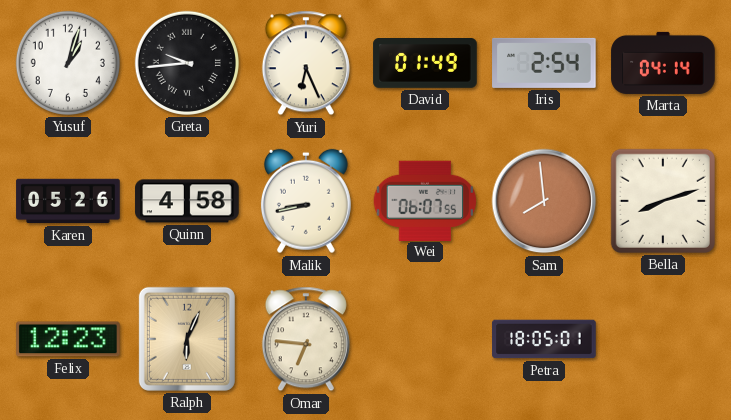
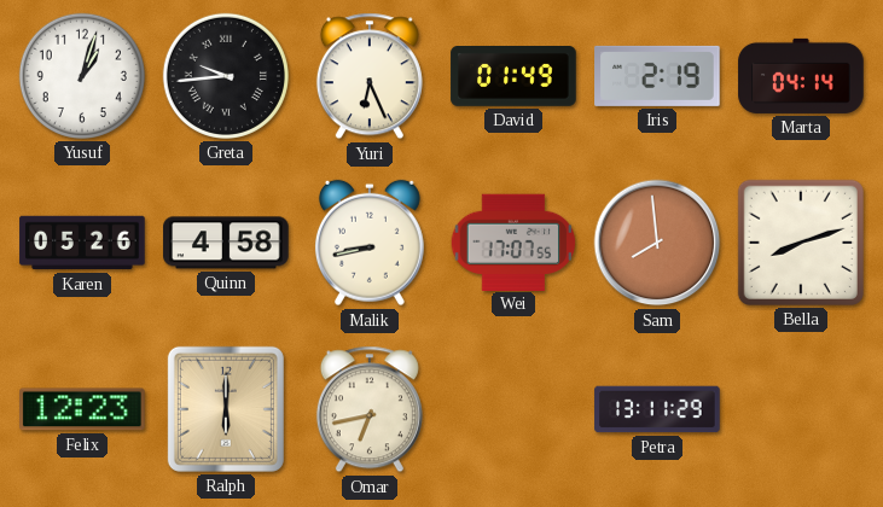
Iris: 2:54 -> 2:19
Wei: 06:07 -> 17:07
Ralph: 6:04 -> 6:00
Omar: 6:46 -> 6:43
Petra: 18:05 -> 13:11
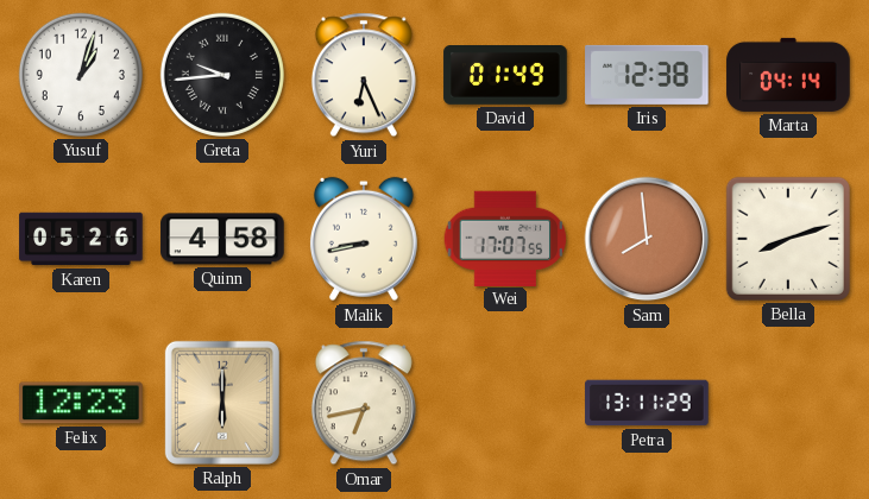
Iris: 2:19 -> 12:38
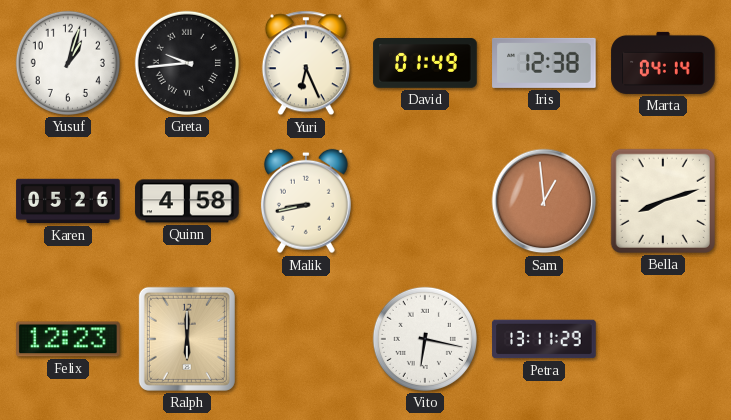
Wei: 17:07 -> none
Sam: 7:59 -> 12:59
Omar: 6:43 -> none
Vito: none -> 6:17
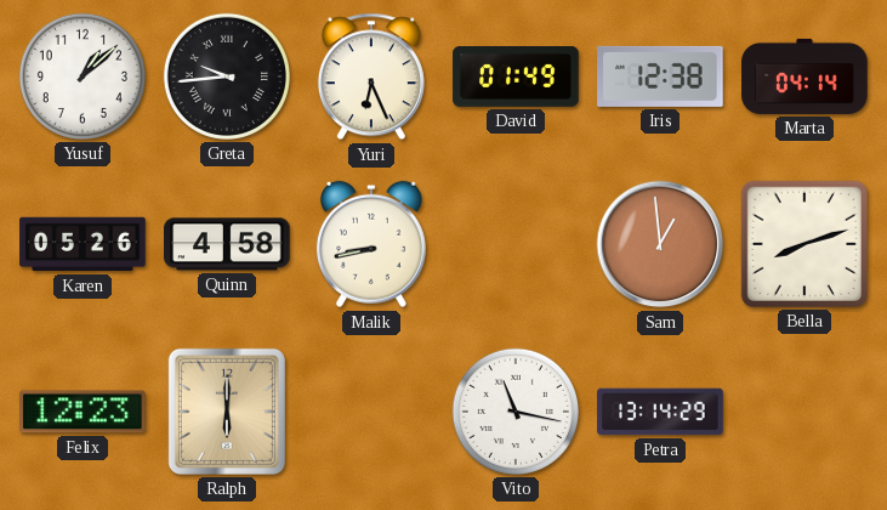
Yusuf: 1:03 -> 1:08
Vito: 6:17 -> 11:17
Petra: 13:11 -> 13:14
